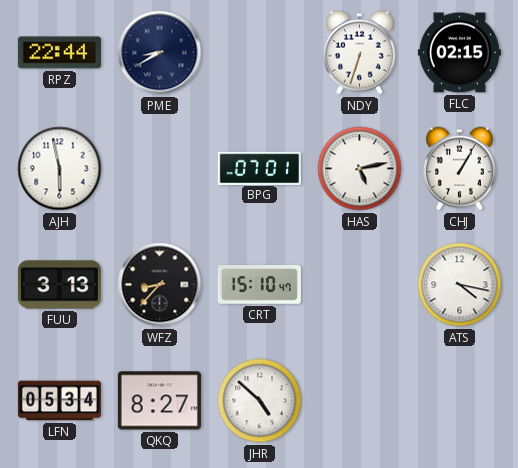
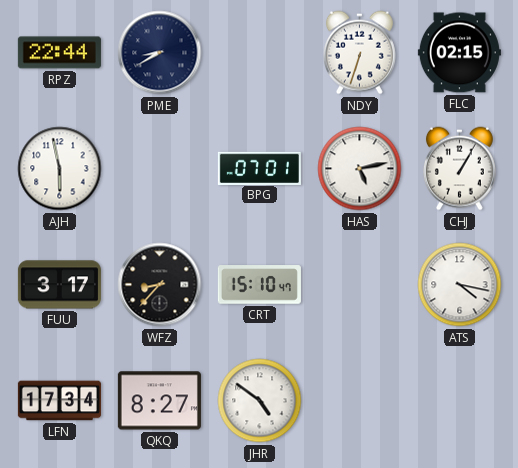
FUU: 3:13 -> 3:17
LFN: 05:34 -> 17:34
JHR: 4:52 -> 4:51
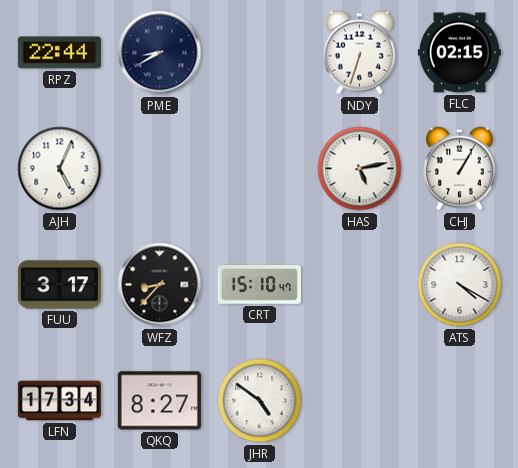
AJH: 5:58 -> 5:04
BPG: 07:01 -> none
ATS: 4:17 -> 4:20
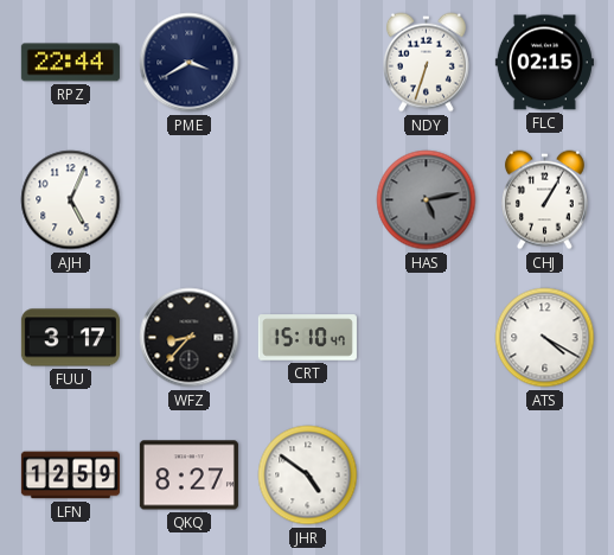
PME: 8:40 -> 3:40
HAS dial: white -> grey
LFN: 17:34 -> 12:59
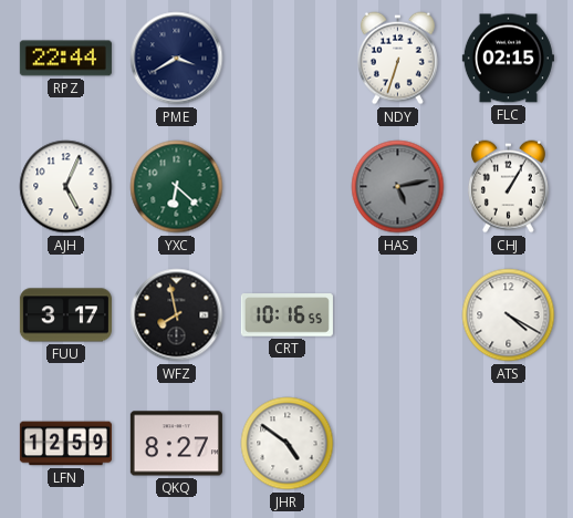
YXC: none -> 6:22
WFZ: 8:37 -> 7:58
CRT: 15:10 -> 10:16
